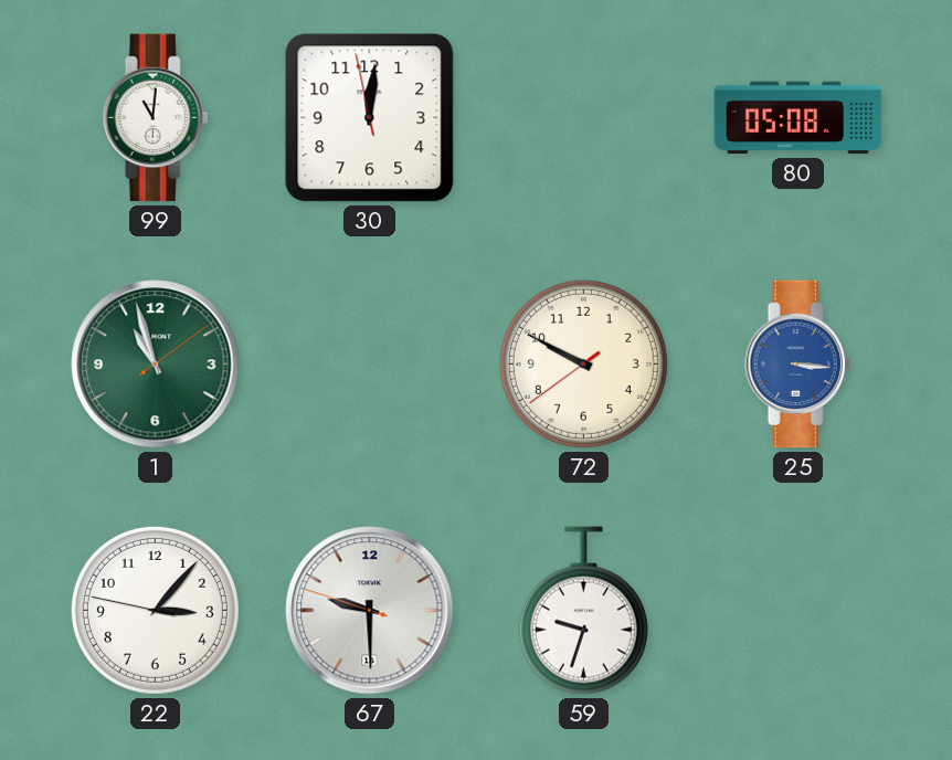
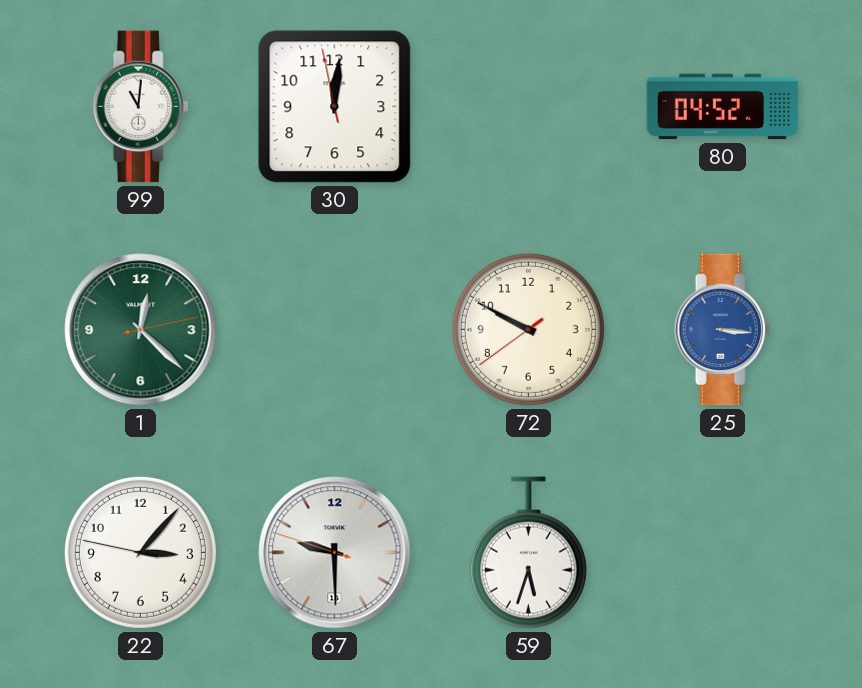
80: 05:08 -> 04:52
1: 10:57 -> 12:22
59: 9:33 -> 5:33
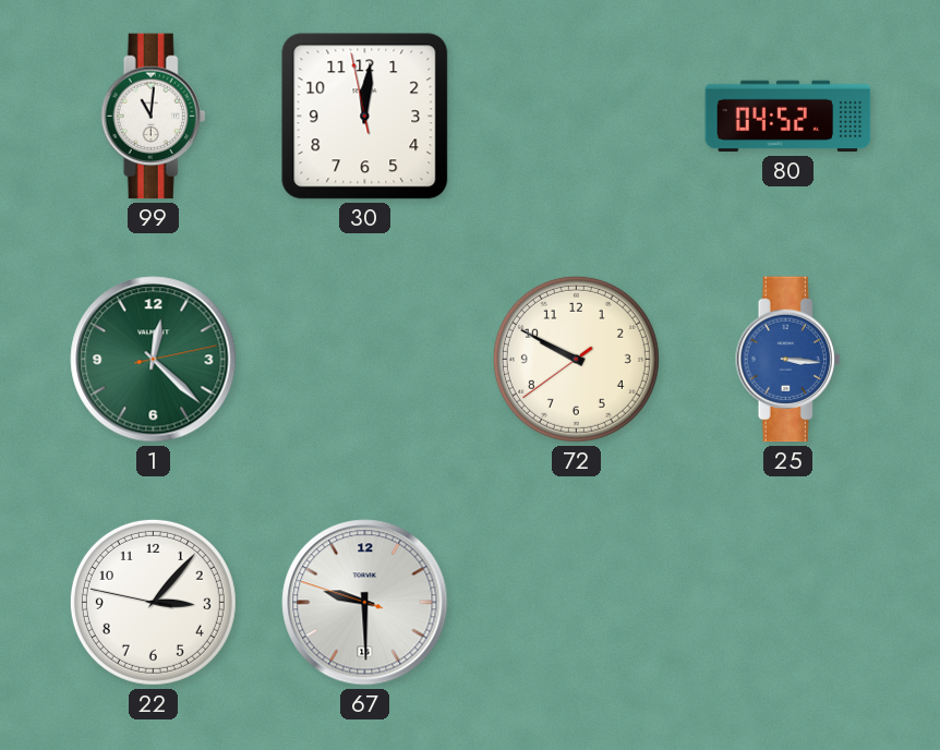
59: 5:33 -> none
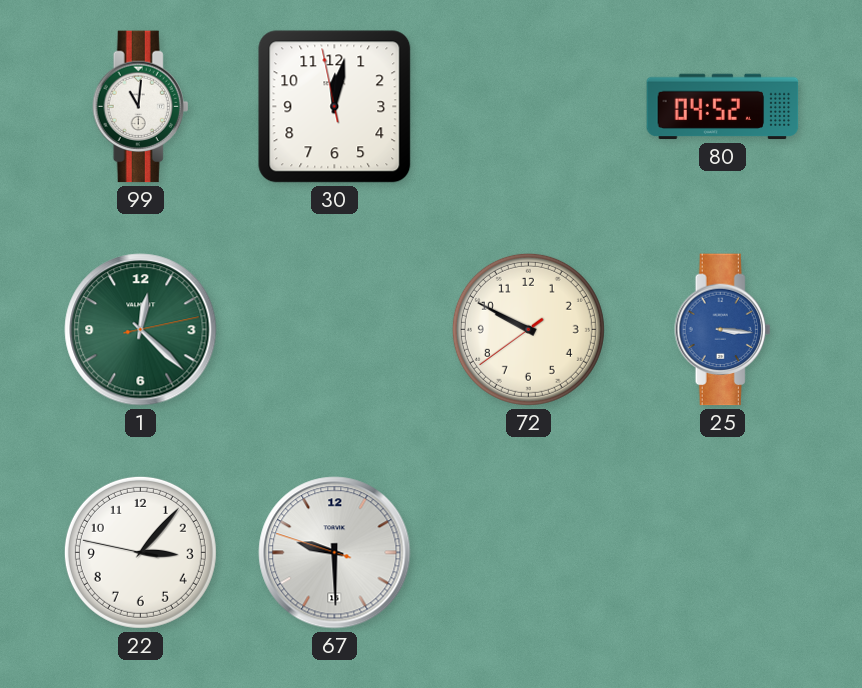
30: 12:00 -> 12:01
